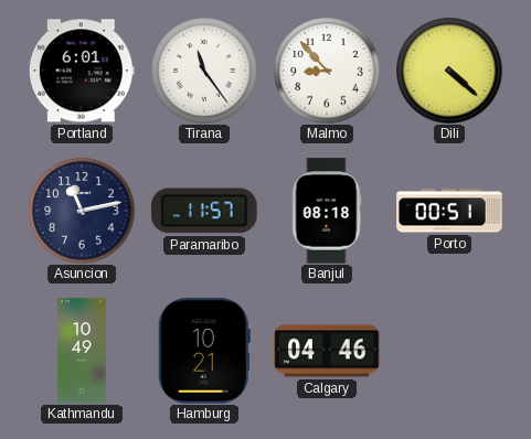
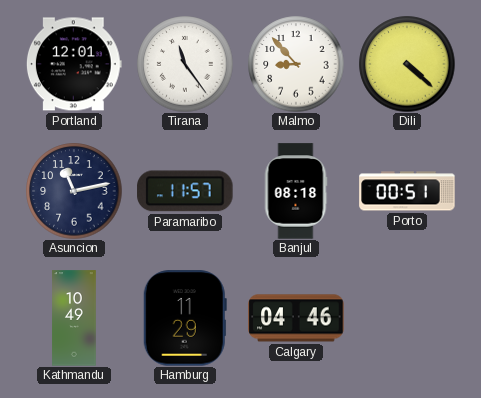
Portland: 6:01 -> 12:01
Hamburg: 10:21 -> 11:29
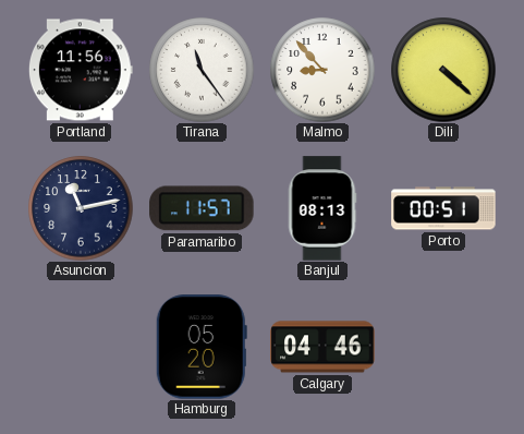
Portland: 12:01 -> 11:56
Banjul: 08:18 -> 08:13
Kathmandu: 10:49 -> none
Hamburg: 11:29 -> 05:20
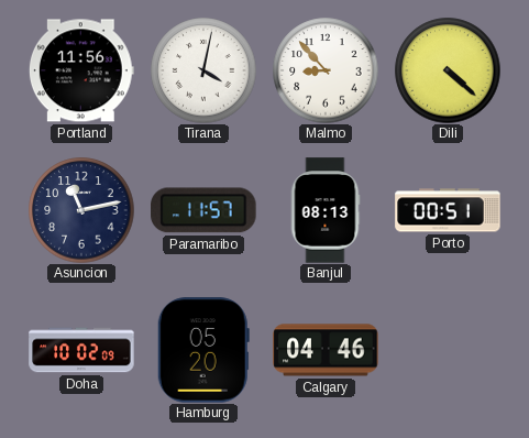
Tirana: 11:24 -> 4:02
Doha: none -> 10:02
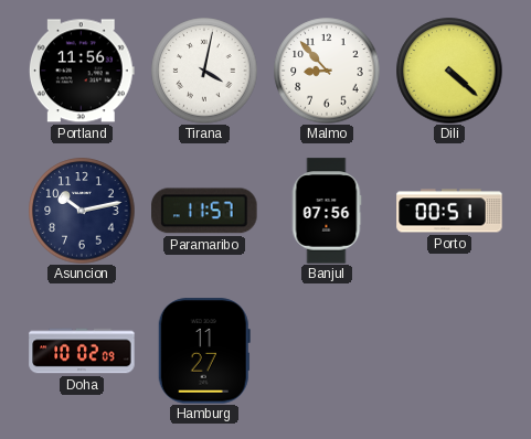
Asuncion: 11:13 -> 10:13
Banjul: 08:13 -> 07:56
Hamburg: 05:20 -> 11:27
Calgary: 04:46 -> none
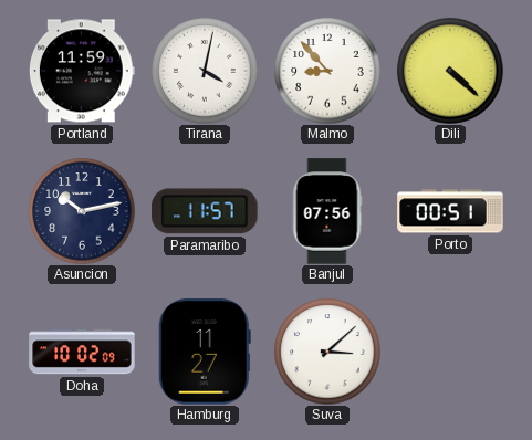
Portland: 11:56 -> 11:59
Suva: none -> 3:08
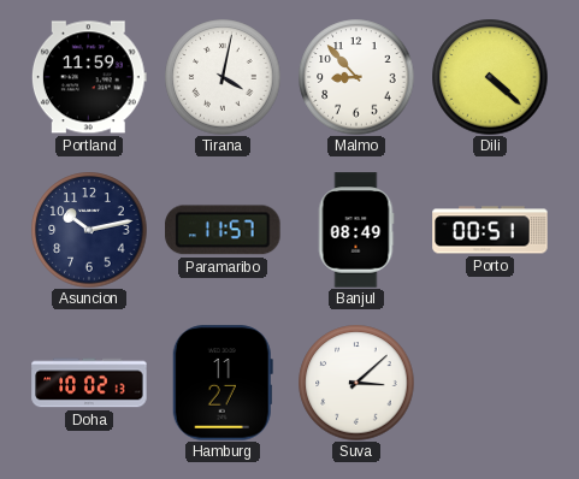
Banjul: 07:56 -> 08:49
Doha: 10:02:09 -> 10:02:13
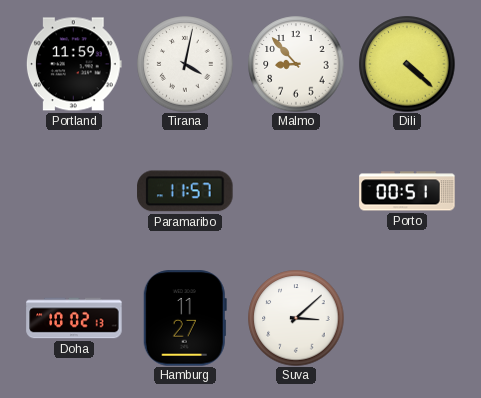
Asuncion: 10:13 -> none
Banjul: 08:49 -> none
